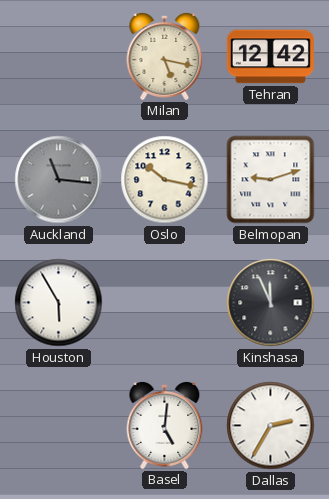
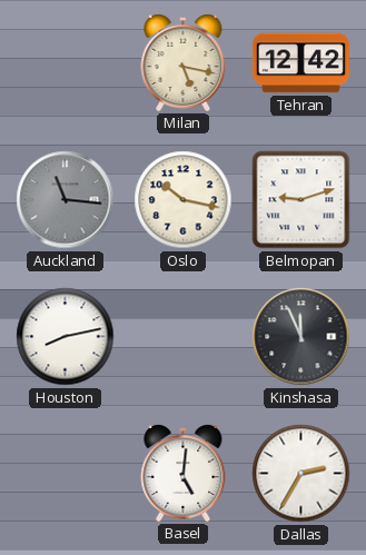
Houston: 5:55 -> 8:13
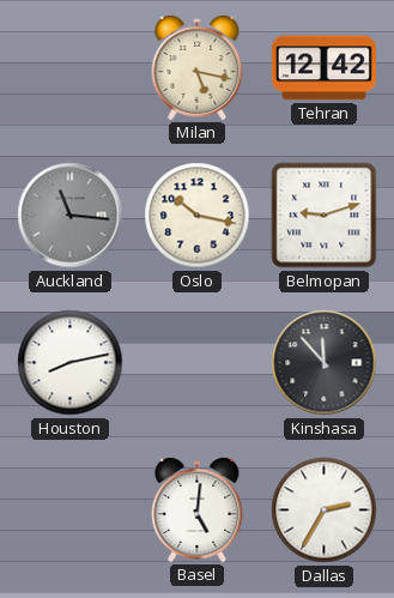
Kinshasa: 11:56 -> 11:53
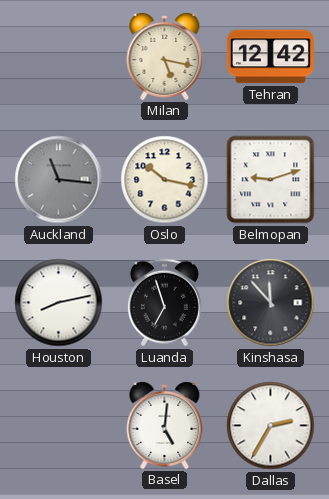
Luanda: none -> 6:57
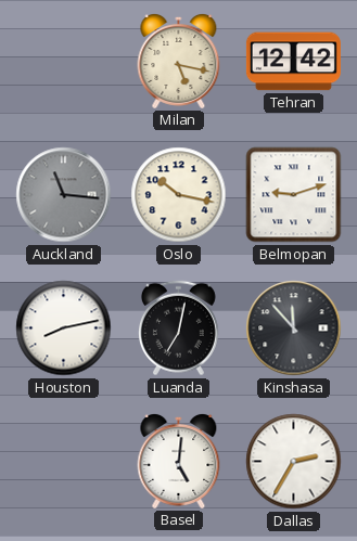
Luanda: 6:57 -> 7:02
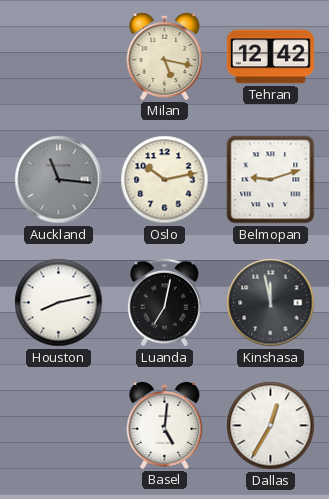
Oslo: 10:17 -> 10:13
Kinshasa: 11:53 -> 11:58
Dallas: 2:35 -> 12:35
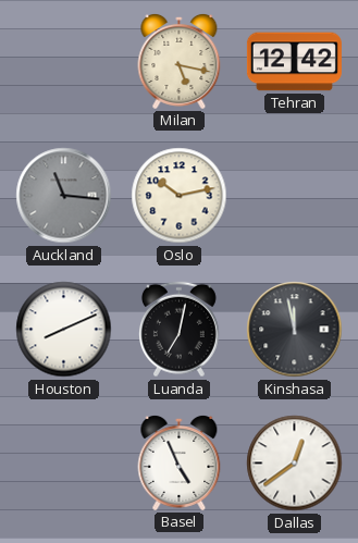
Belmopan: 9:12 -> none
Houston: 8:13 -> 8:11
Basel: 5:01 -> 4:56
Dallas: 12:35 -> 12:39
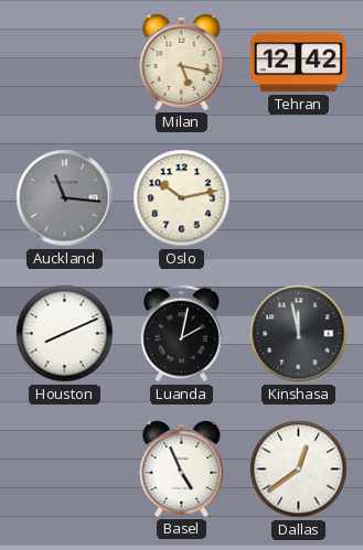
Luanda: 7:02 -> 2:02
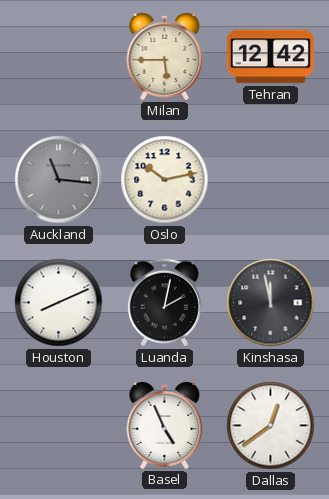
Milan: 5:17 -> 5:45
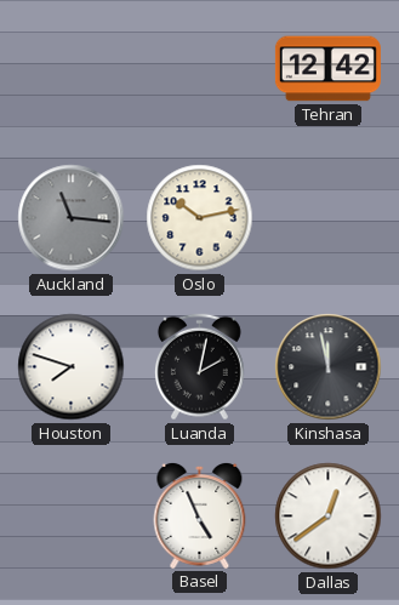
Milan: 5:45 -> none
Houston: 8:11 -> 7:48
